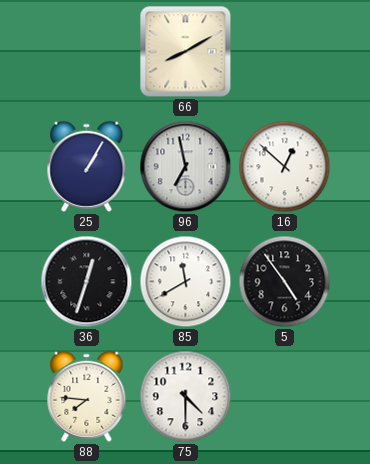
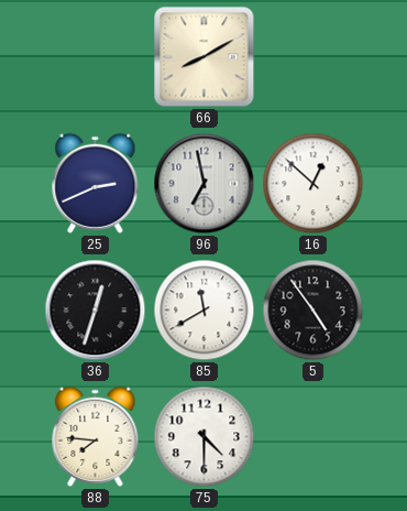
25: 1:05 -> 2:41
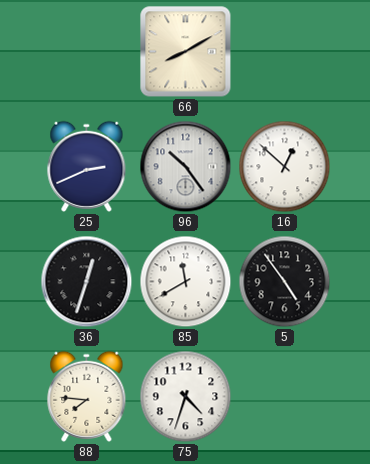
96: 6:58 -> 10:24
75: 4:30 -> 4:33
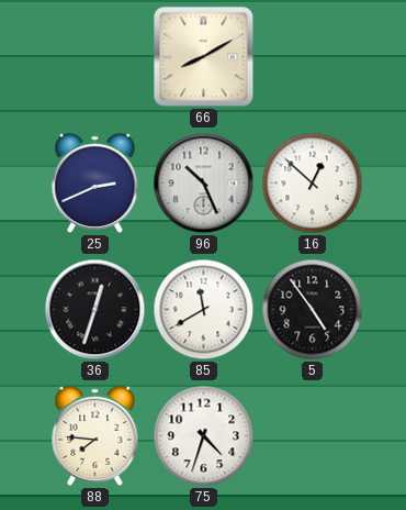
96: 10:24 -> 10:26
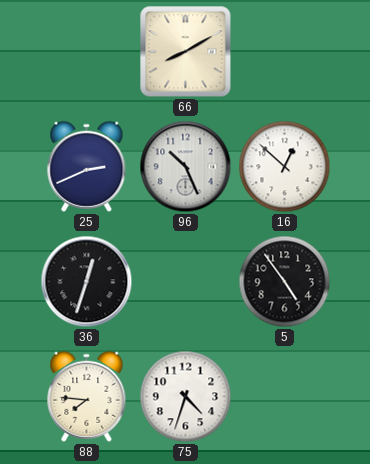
85: 11:40 -> none
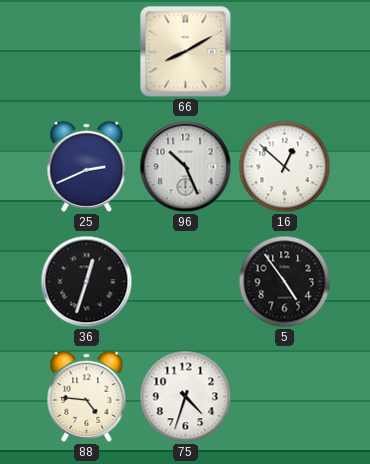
88: 7:46 -> 4:46
